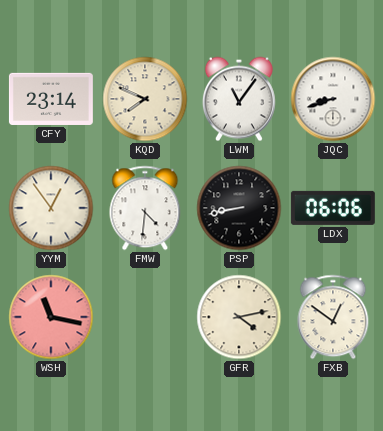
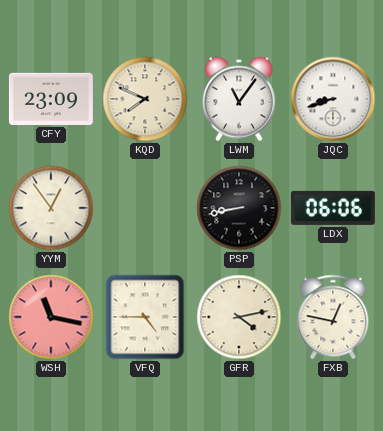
CFY: 23:14 -> 23:09
FMW: 4:31 -> none
VFQ: none -> 4:45
FXB: 12:51 -> 12:47
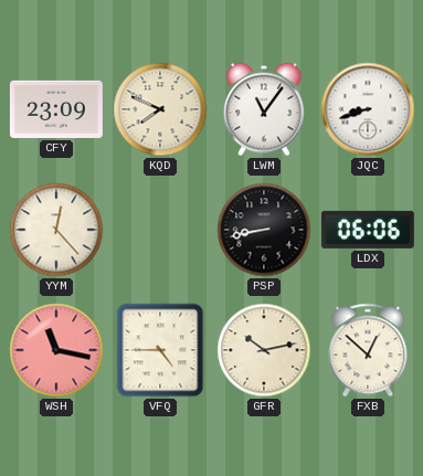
YYM: 12:54 -> 12:23
GFR: 4:13 -> 10:13
FXB: 12:47 -> 12:52
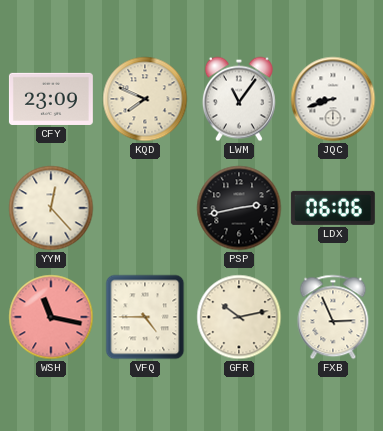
PSP: 8:43 -> 2:43
FXB: 12:52 -> 2:56
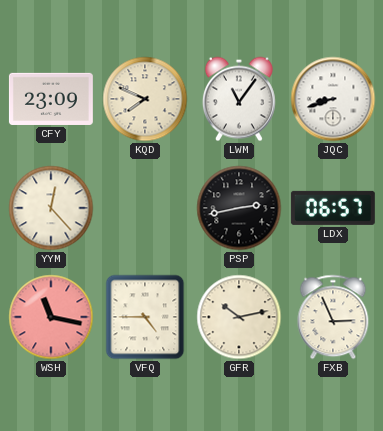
LDX: 06:06 -> 06:57
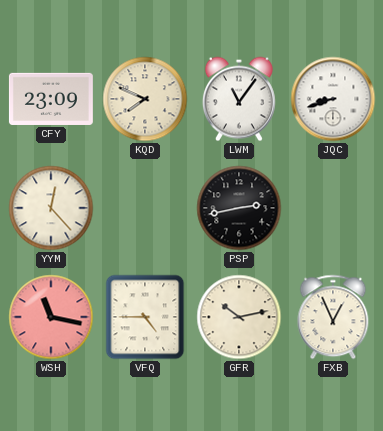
LDX: 06:57 -> none
FXB: 2:56 -> 12:56
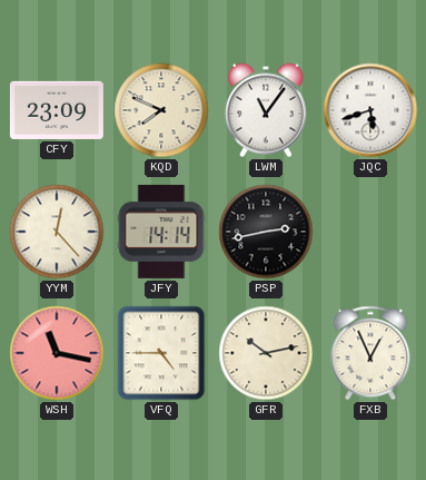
JQC: 8:42 -> 5:42
JFY: none -> 14:14
